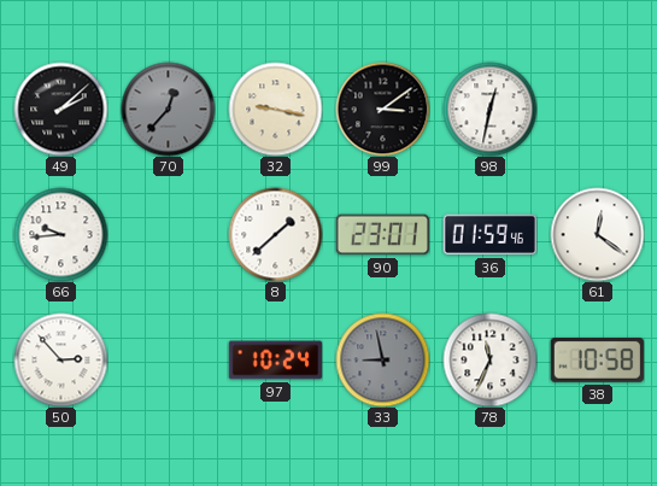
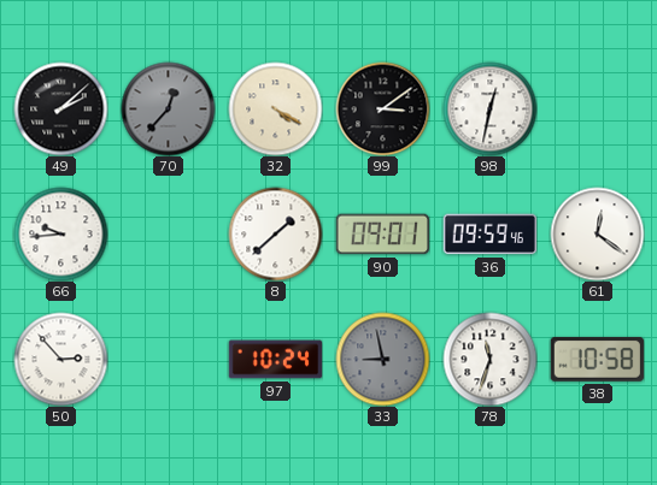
32: 9:17 -> 4:20
90: 23:01 -> 09:01
36: 01:59 -> 09:59
78: 11:34 -> 11:33
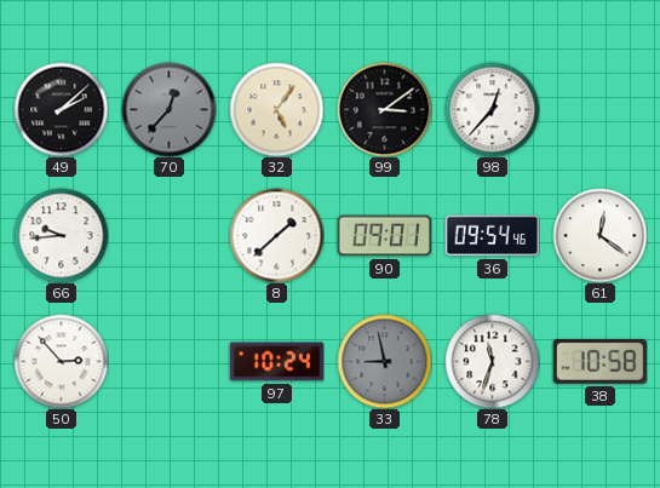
32: 4:20 -> 5:06
98: 12:32 -> 12:37
36: 09:59 -> 09:54
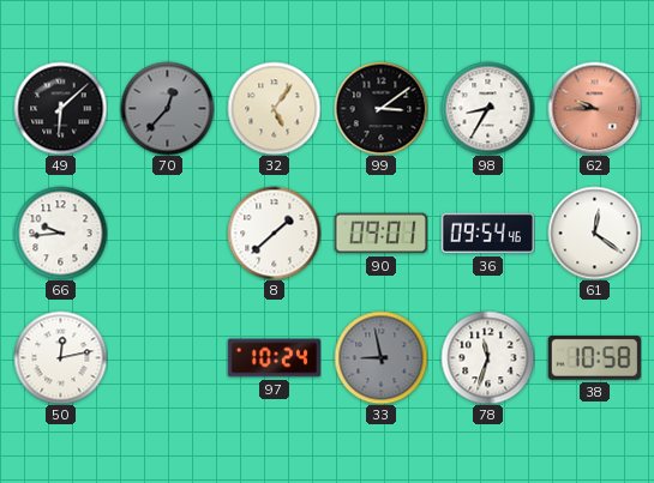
49: 2:08 -> 6:08
98: 12:37 -> 8:35
62: none -> 9:45
50: 2:53 -> 12:13
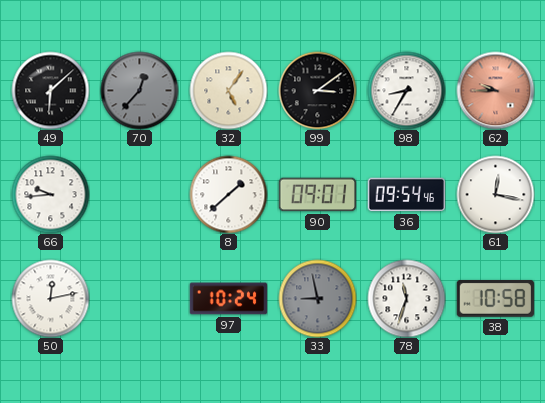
61: 12:21 -> 12:17
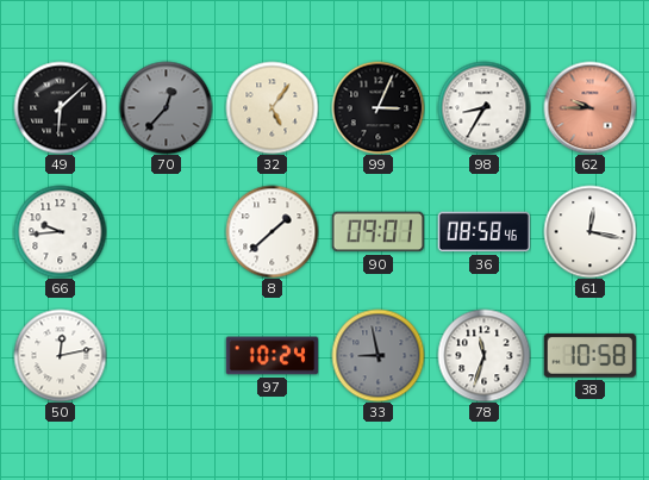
99: 3:09 -> 3:04
36: 09:54 -> 08:58
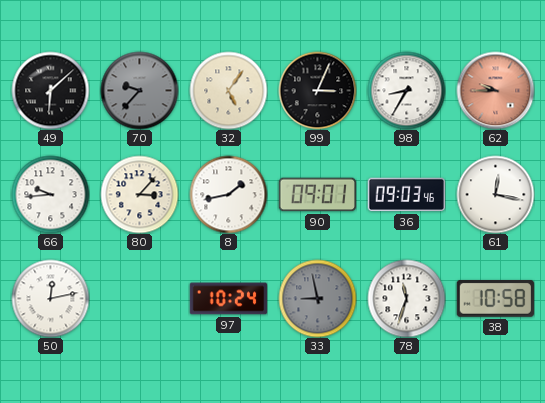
70: 12:37 -> 9:37
80: none -> 3:07
8: 1:38 -> 1:43
36: 08:58 -> 09:03
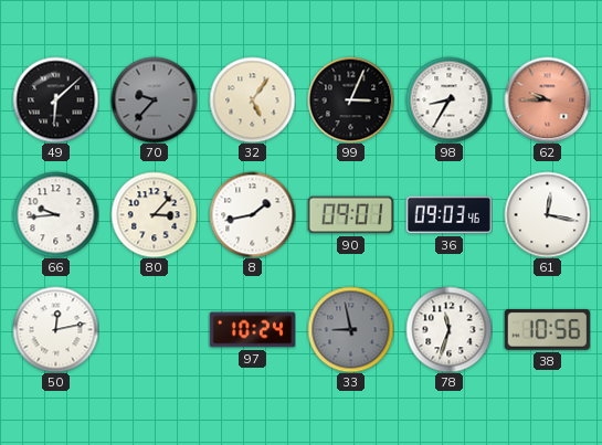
38: 10:58 -> 10:56
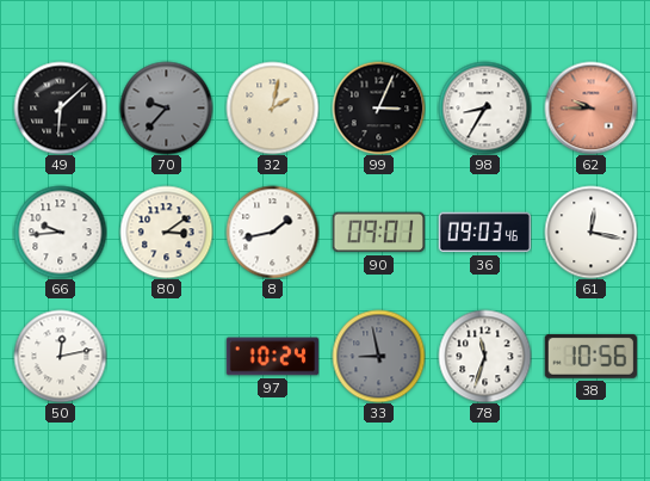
32: 5:06 -> 2:02
80: 3:07 -> 3:09
